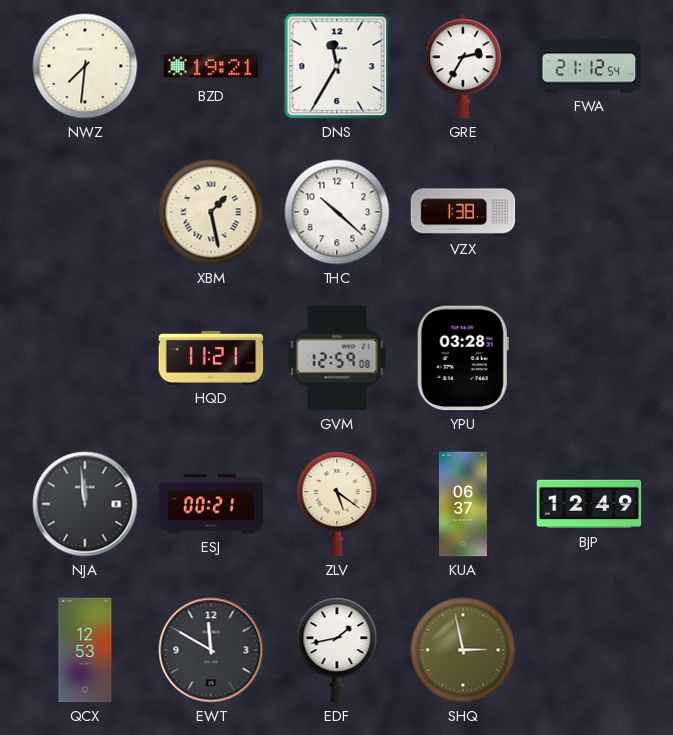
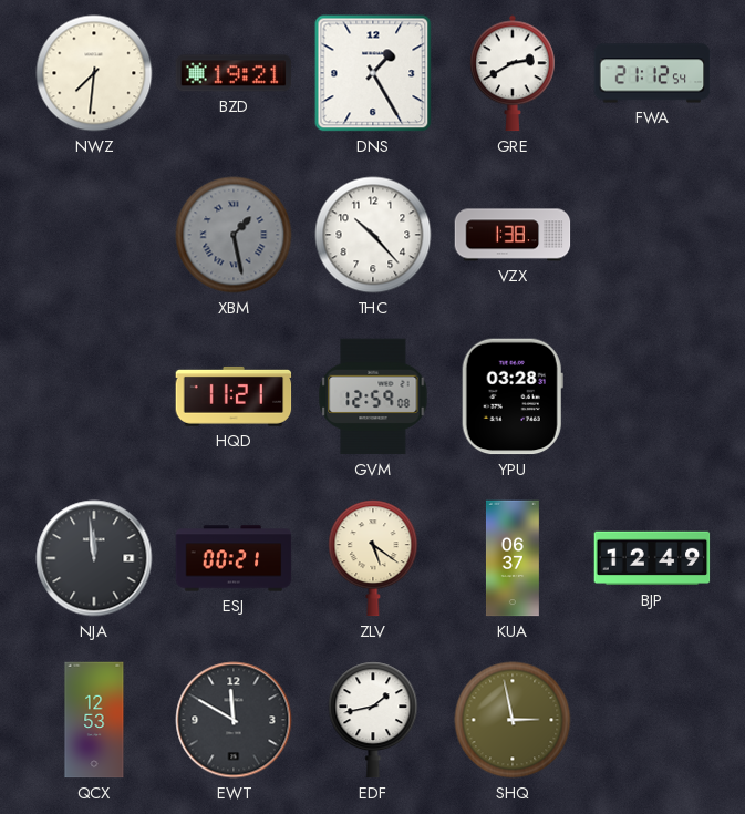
DNS: 11:35 -> 1:25
GRE: 2:35 -> 2:40
XBM dial: cream -> grey
THC: 10:22 -> 10:23
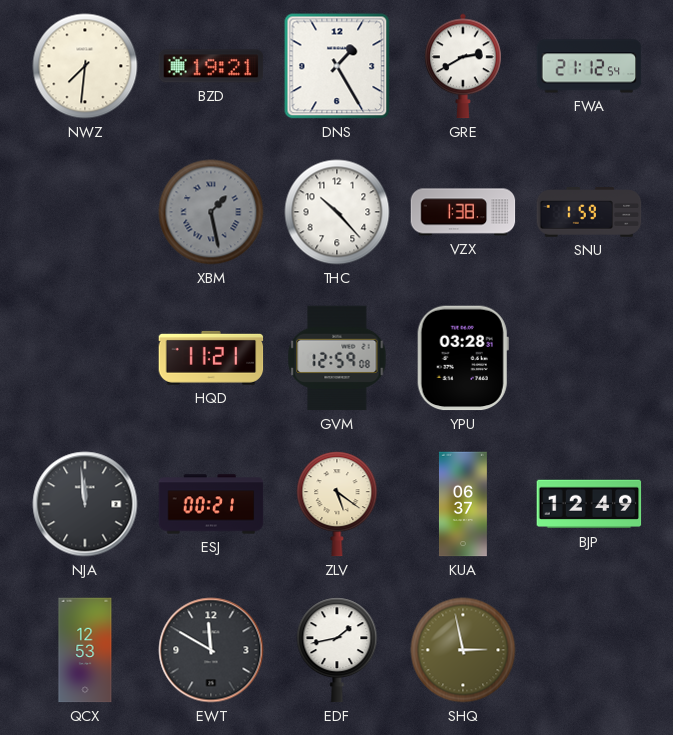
SNU: none -> 1:59
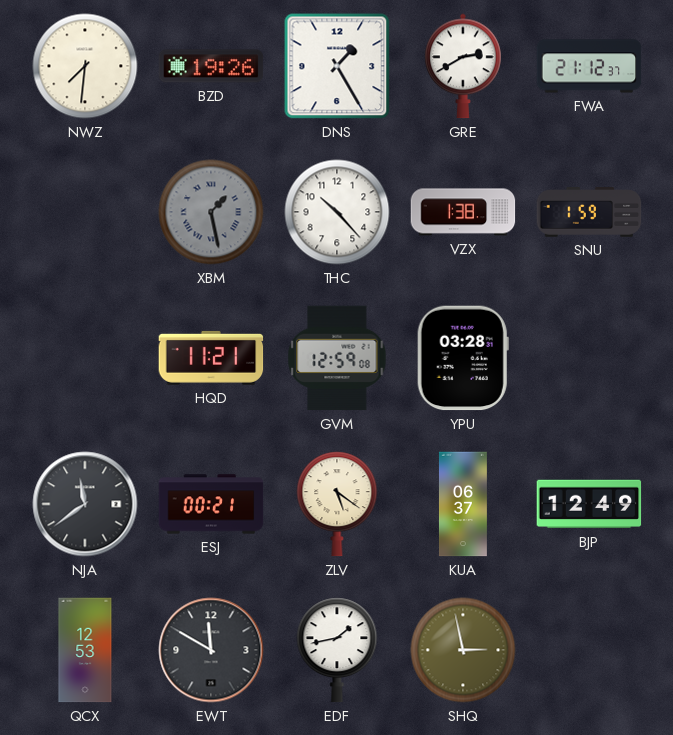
BZD: 19:21 -> 19:26
FWA: 21:12:54 -> 21:12:37
NJA: 11:59 -> 11:39
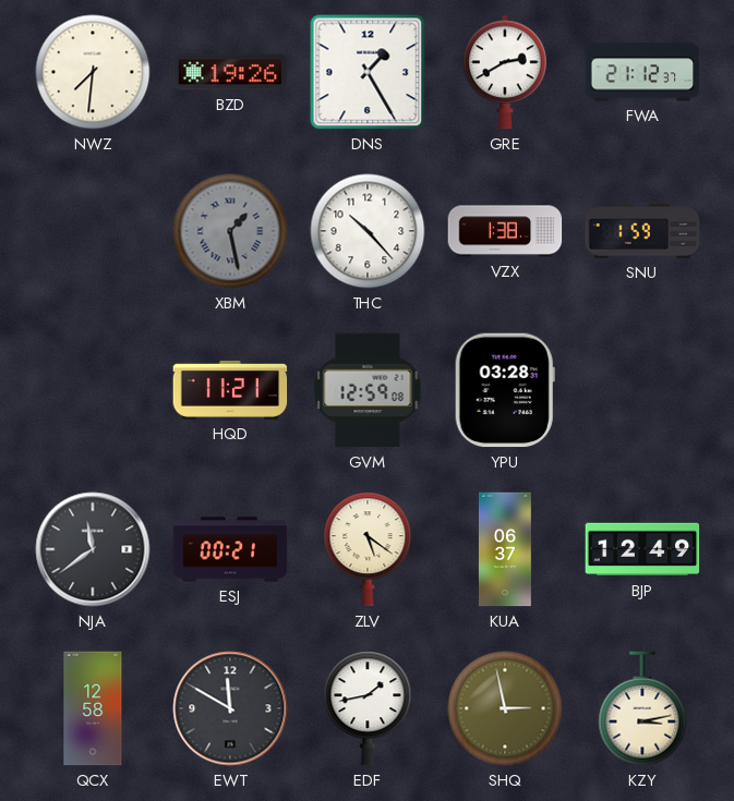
QCX: 12:53 -> 12:58
KZY: none -> 3:13
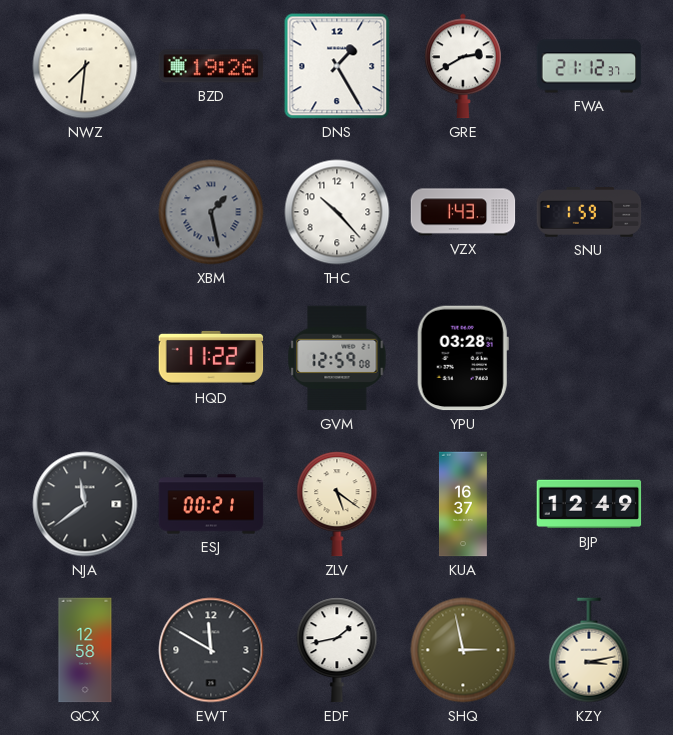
VZX: 1:38 -> 1:43
HQD: 11:21 -> 11:22
KUA: 06:37 -> 16:37
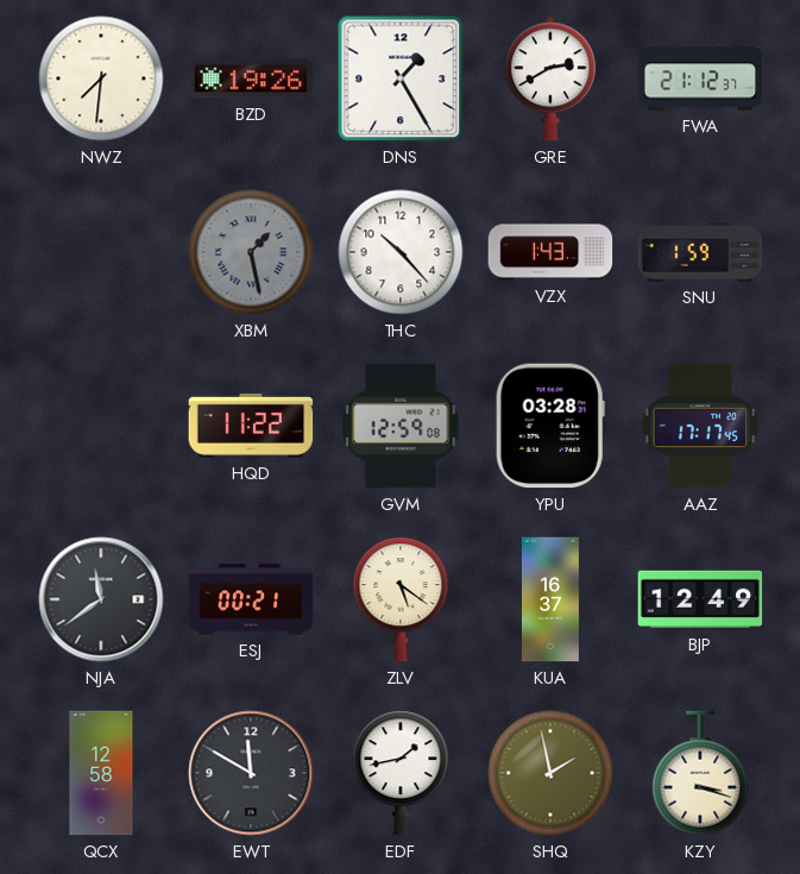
AAZ: none -> 17:17
SHQ: 2:58 -> 1:58
KZY: 3:13 -> 3:18
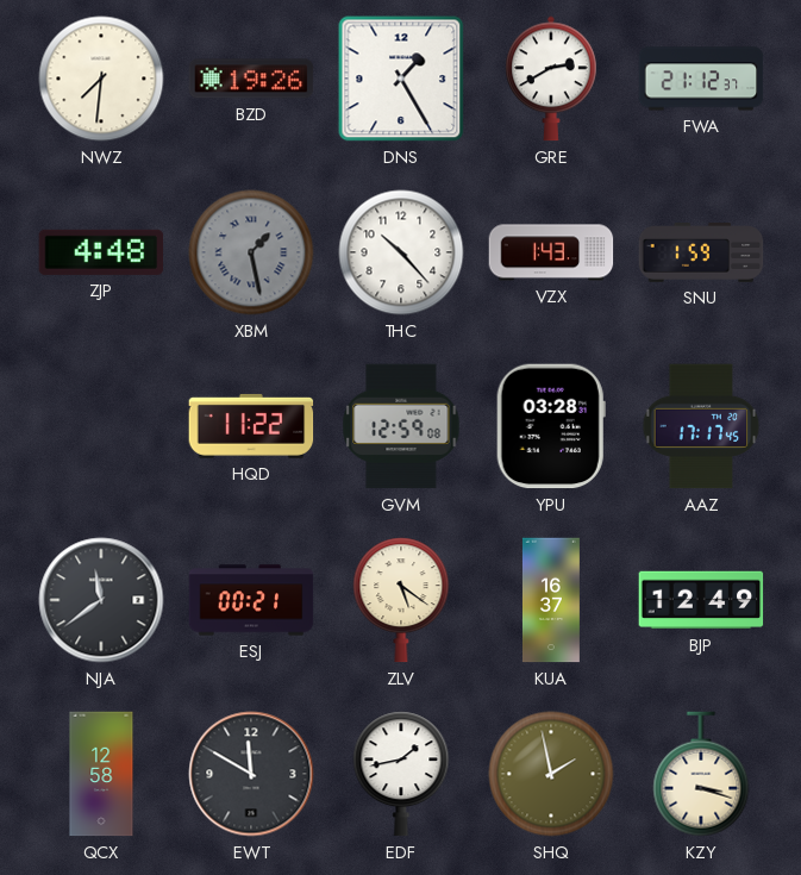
ZJP: none -> 4:48
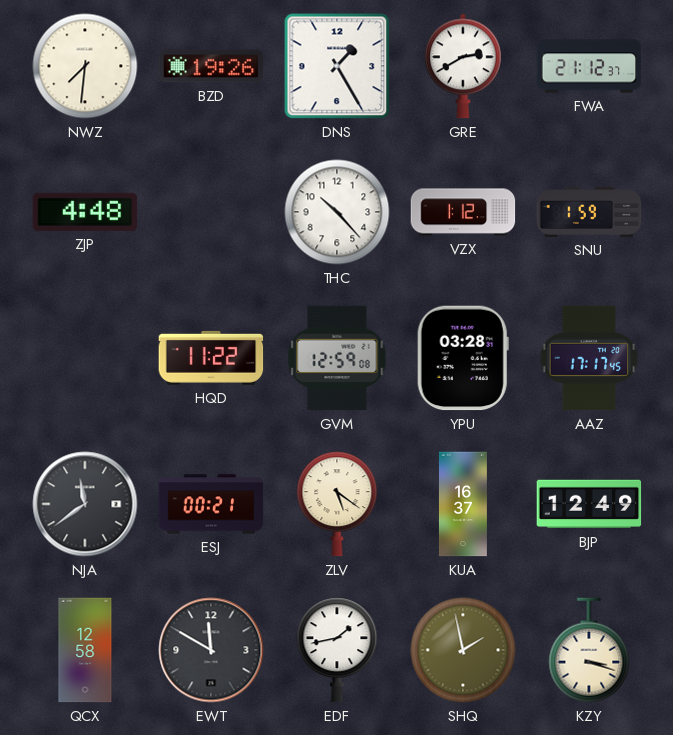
XBM: 1:28 -> none
VZX: 1:43 -> 1:12
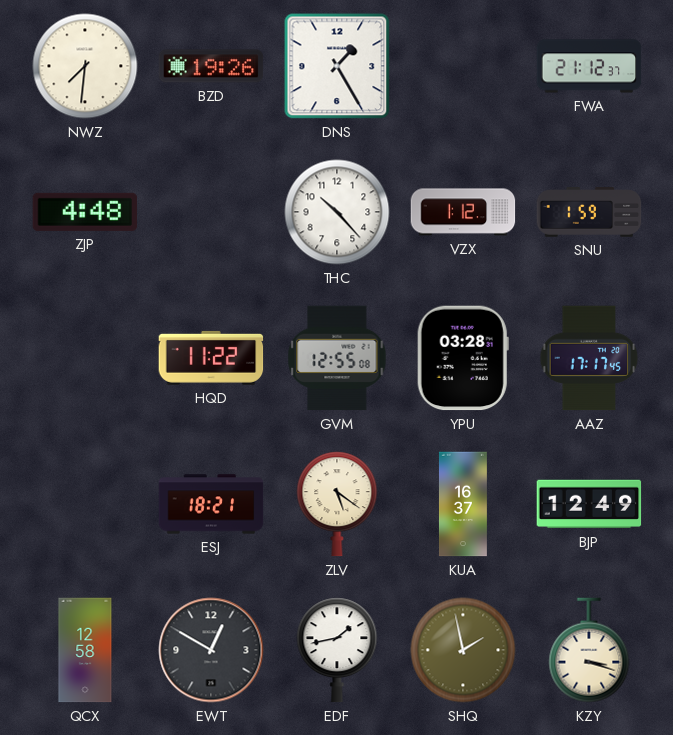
GRE: 2:40 -> none
GVM: 12:59 -> 12:55
NJA: 11:39 -> none
ESJ: 00:21 -> 18:21
EWT: 11:50 -> 12:50
